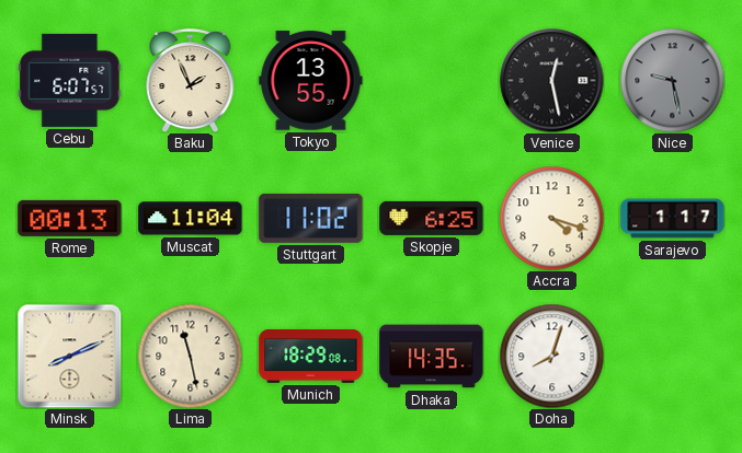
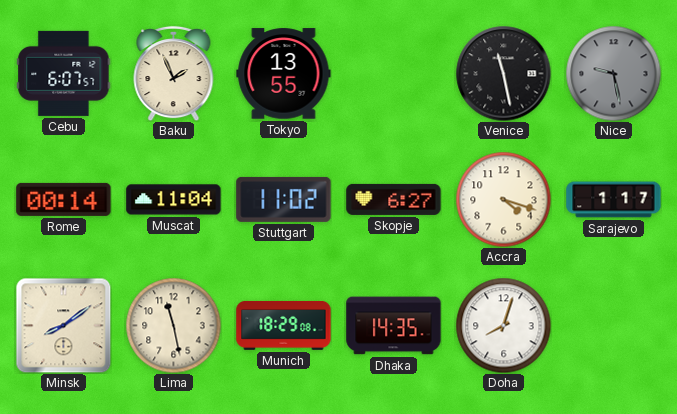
Venice: 12:28 -> 11:28
Rome: 00:13 -> 00:14
Skopje: 6:25 -> 6:27
Minsk: 8:11 -> 8:09
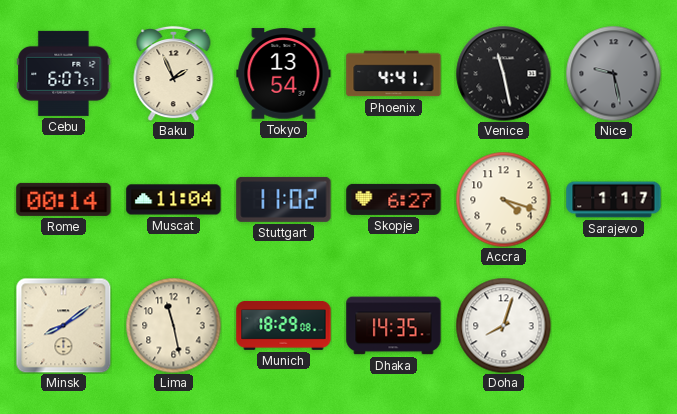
Tokyo: 13:55 -> 13:54
Phoenix: none -> 4:41
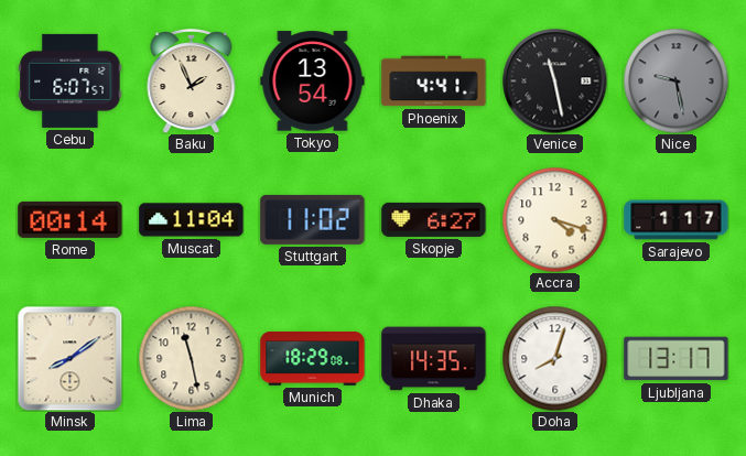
Ljubljana: none -> 13:17
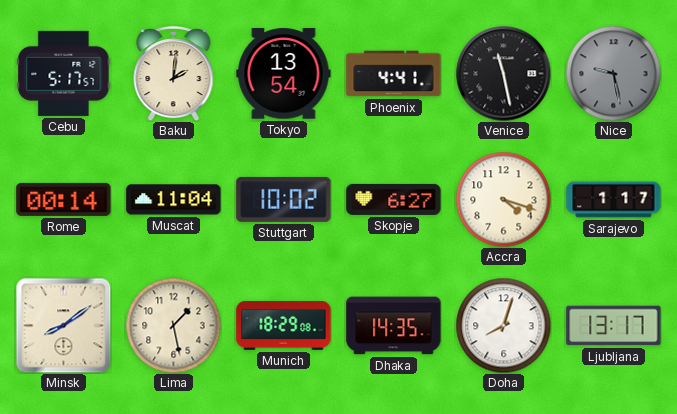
Cebu: 6:07 -> 5:17
Baku: 1:56 -> 2:01
Stuttgart: 11:02 -> 10:02
Lima: 11:28 -> 1:28
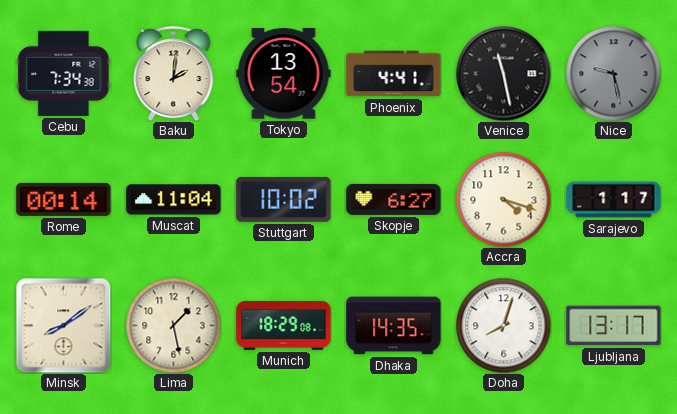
Cebu: 5:17 -> 7:34
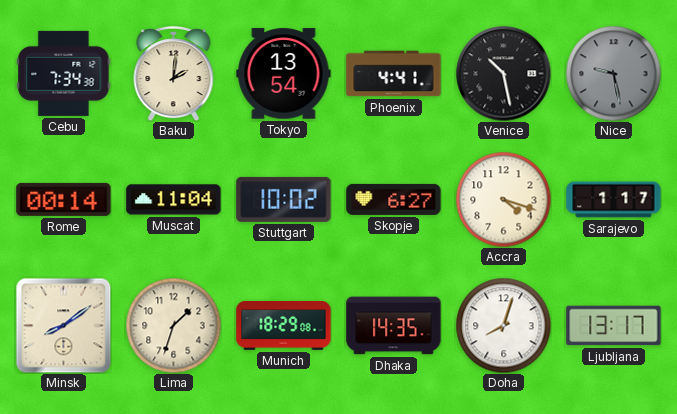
Venice: 11:28 -> 10:28
Lima: 1:28 -> 1:33
